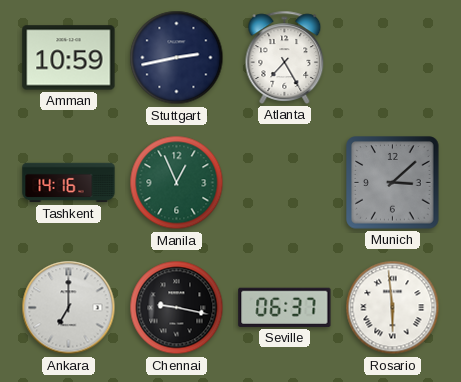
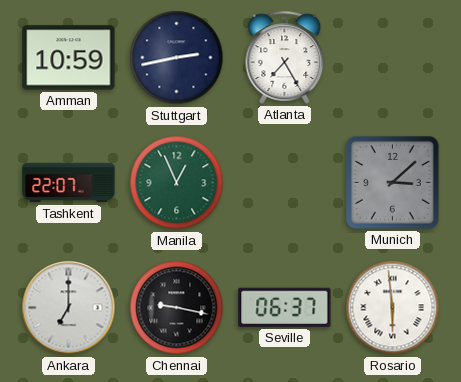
Tashkent: 14:16 -> 22:07
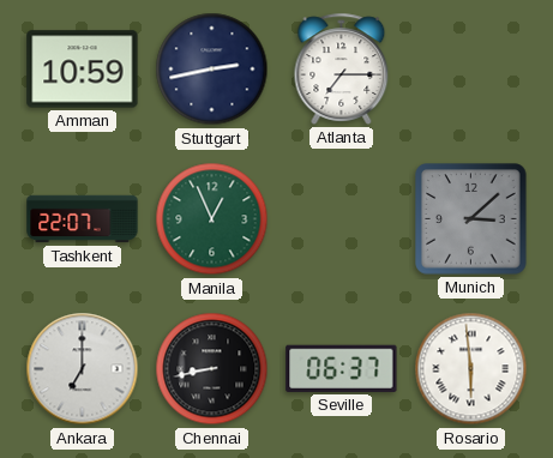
Atlanta: 7:25 -> 7:15
Chennai: 9:17 -> 8:43
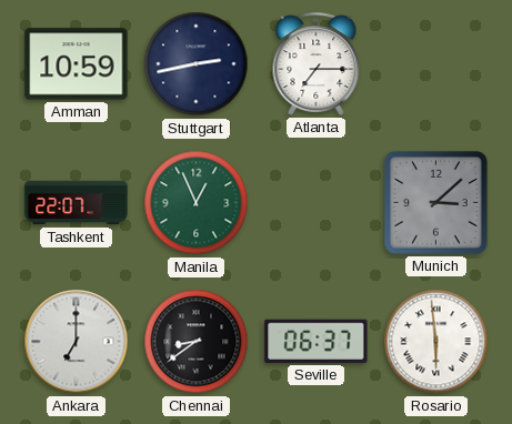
Chennai: 8:43 -> 8:39
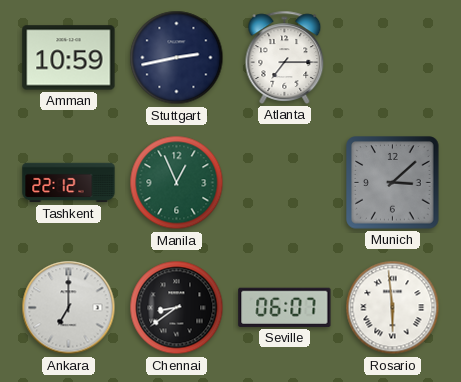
Tashkent: 22:07 -> 22:12
Seville: 06:37 -> 06:07
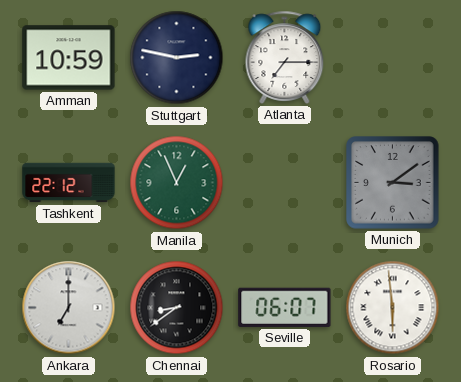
Stuttgart: 2:43 -> 2:47
Munich: 3:08 -> 3:09
